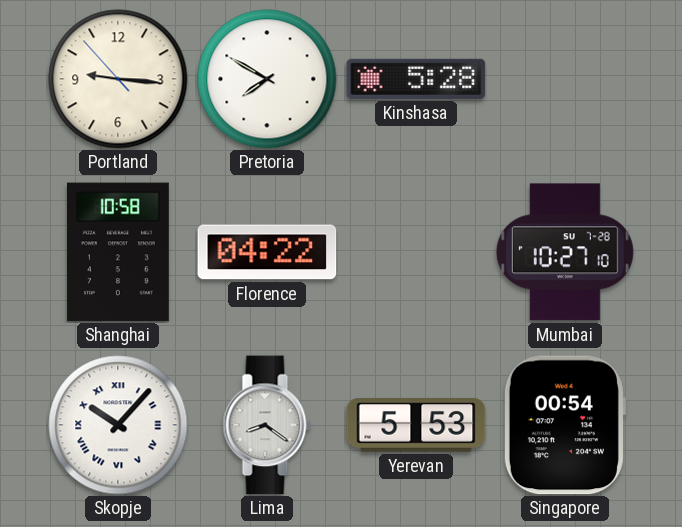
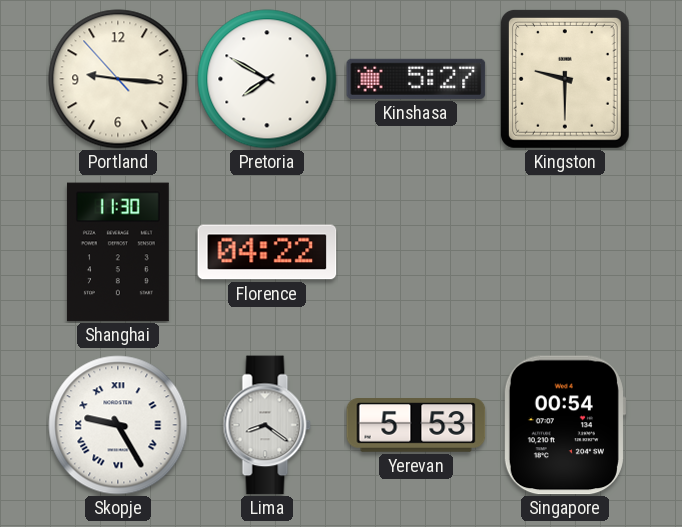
Kinshasa: 5:28 -> 5:27
Kingston: none -> 9:30
Shanghai: 10:58 -> 11:30
Mumbai: 10:27 -> none
Skopje: 10:07 -> 9:25
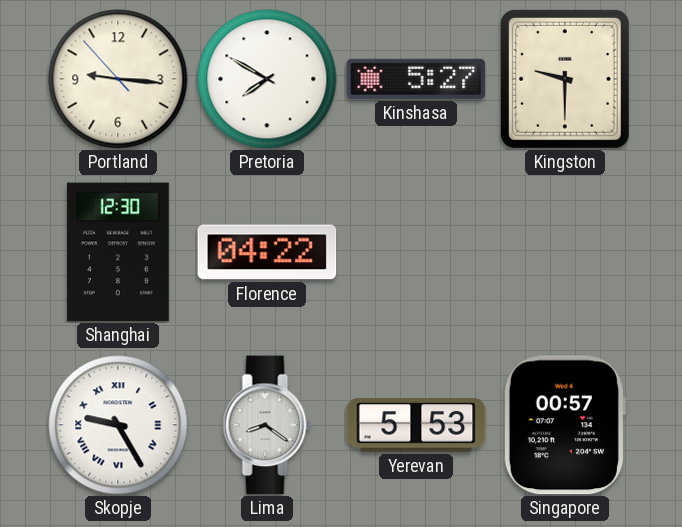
Shanghai: 11:30 -> 12:30
Singapore: 00:54 -> 00:57
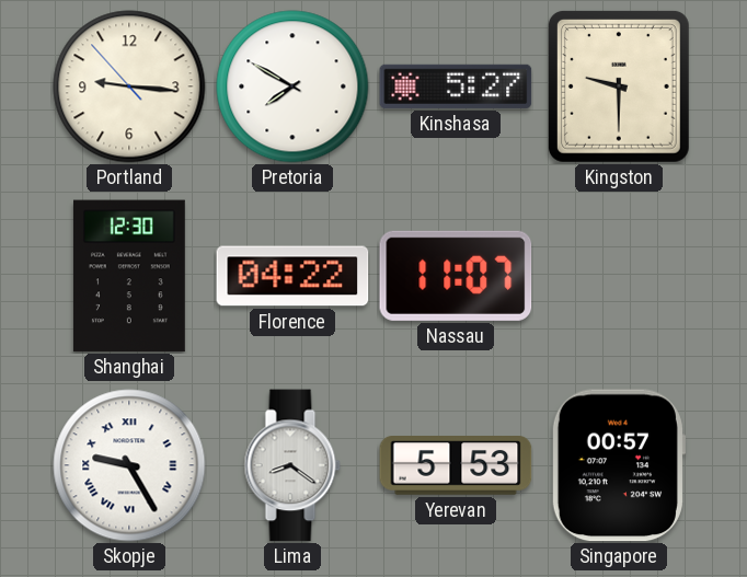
Nassau: none -> 11:07
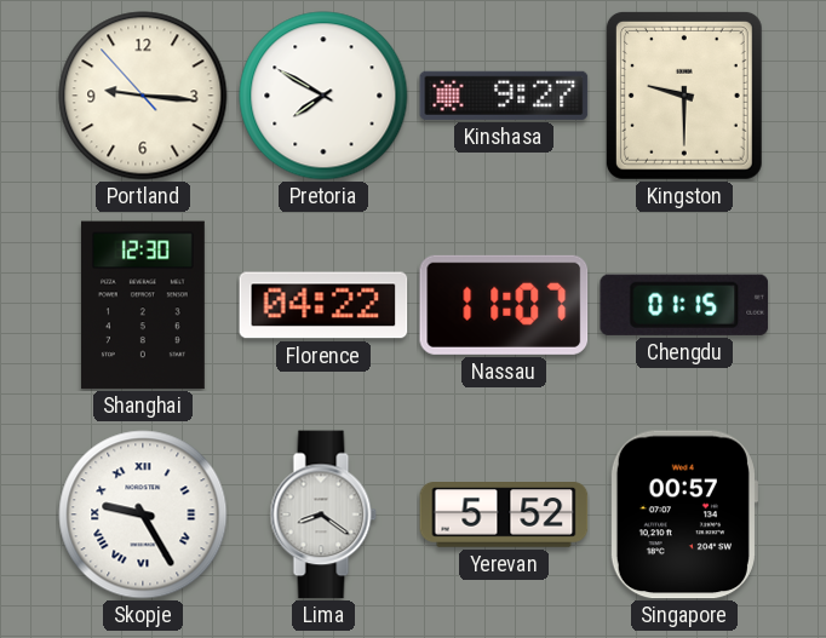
Kinshasa: 5:27 -> 9:27
Chengdu: none -> 01:15
Yerevan: 5:53 -> 5:52
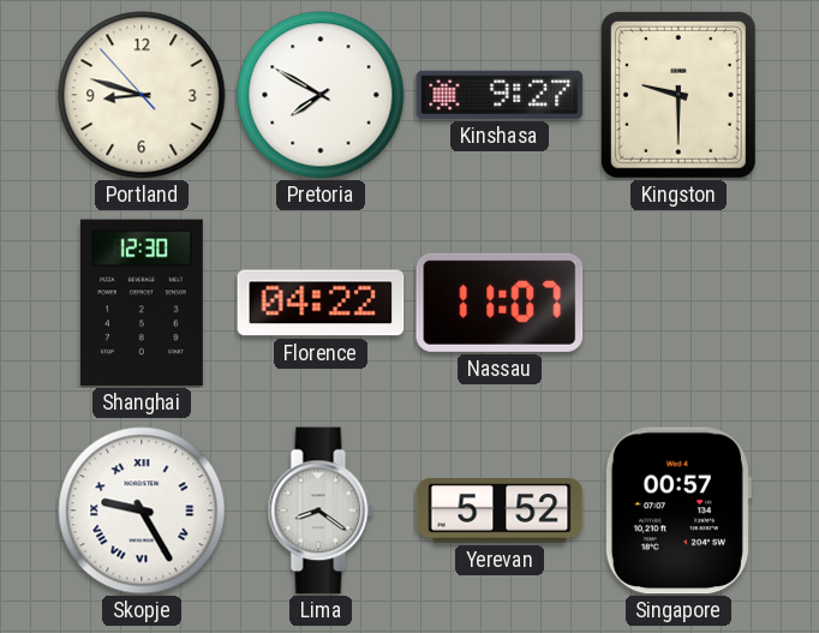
Portland: 9:15 -> 8:47
Chengdu: 01:15 -> none
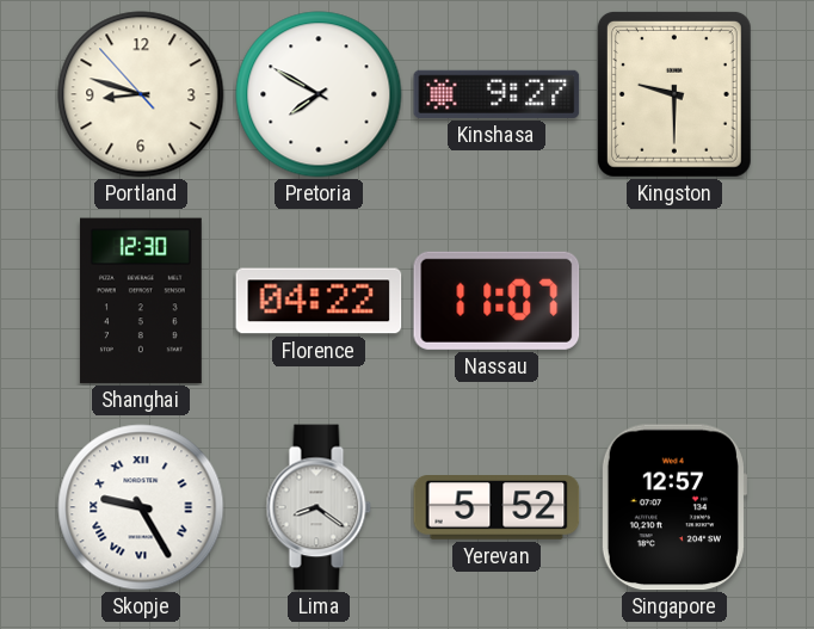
Singapore: 00:57 -> 12:57
